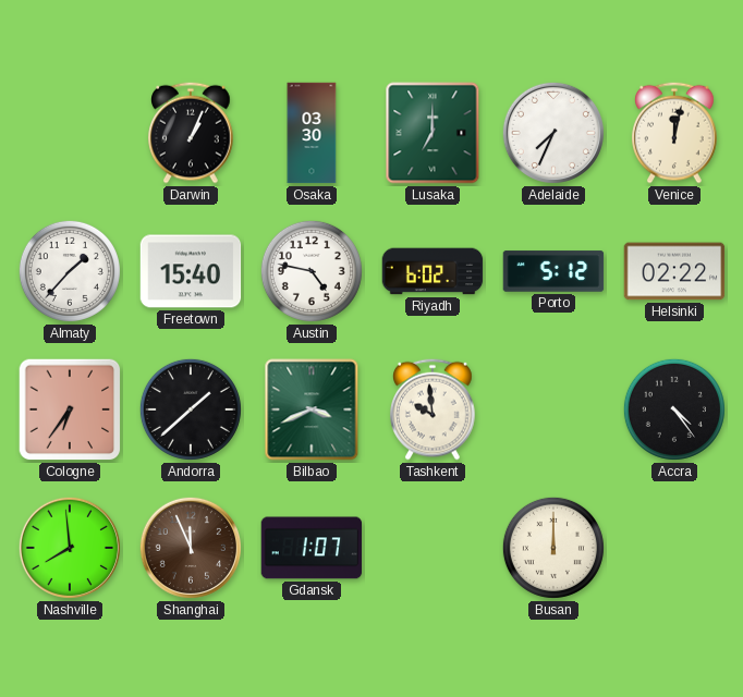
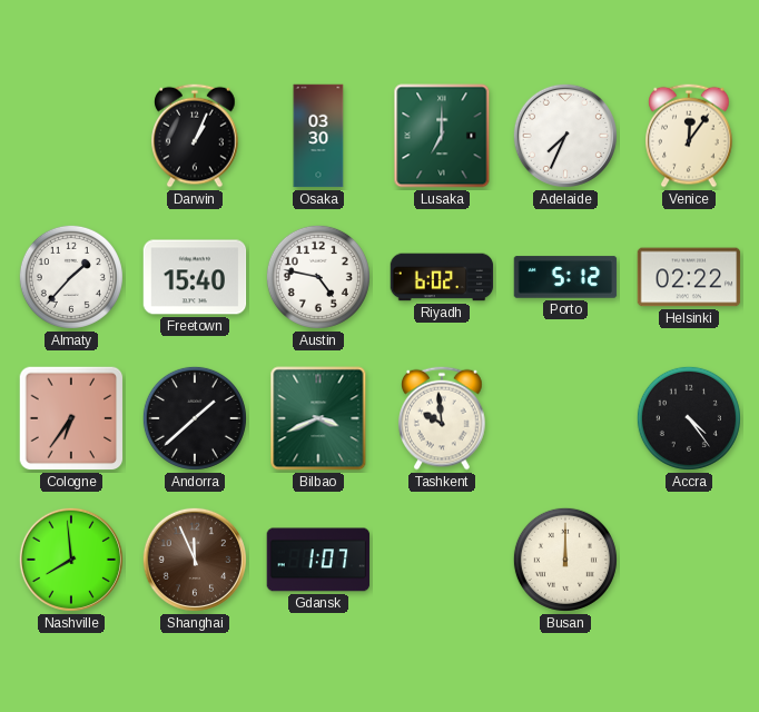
Venice: 12:02 -> 12:06
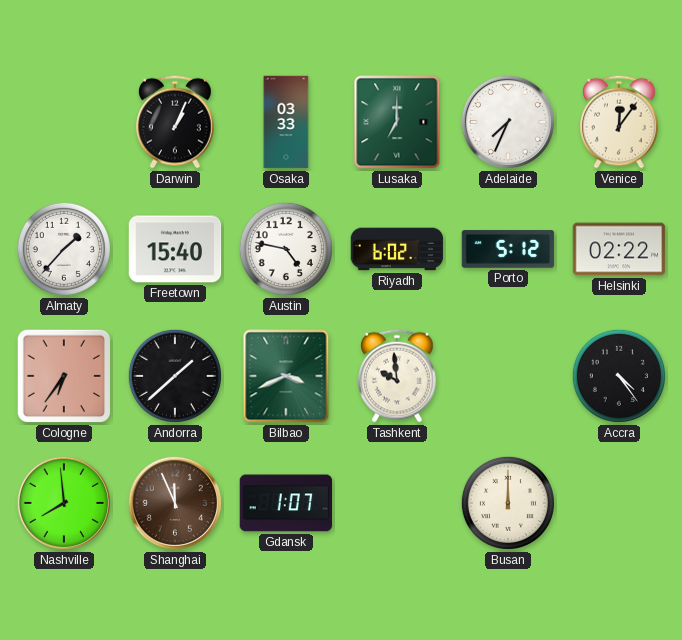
Osaka: 03:30 -> 03:33
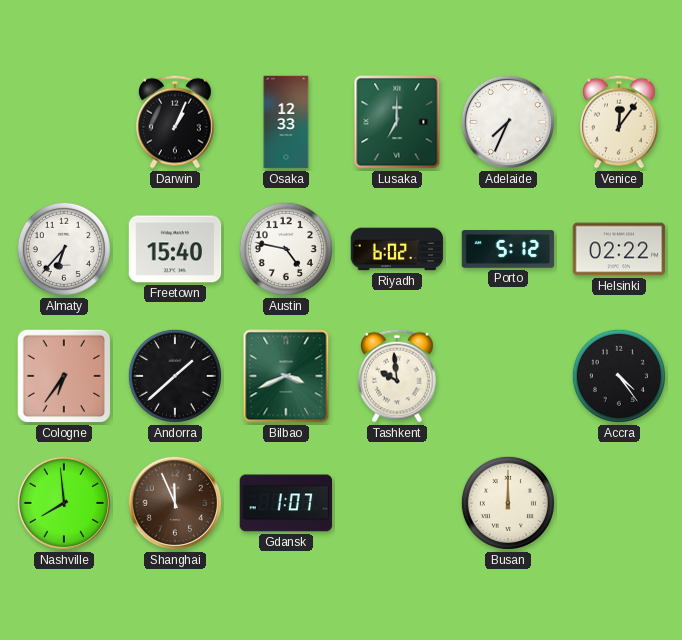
Osaka: 03:33 -> 12:33
Almaty: 1:37 -> 6:37
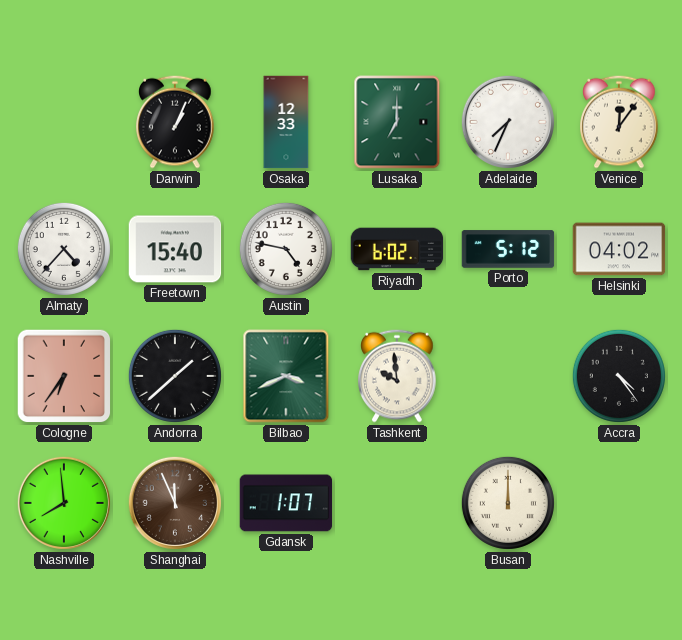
Almaty: 6:37 -> 4:37
Helsinki: 02:22 -> 04:02
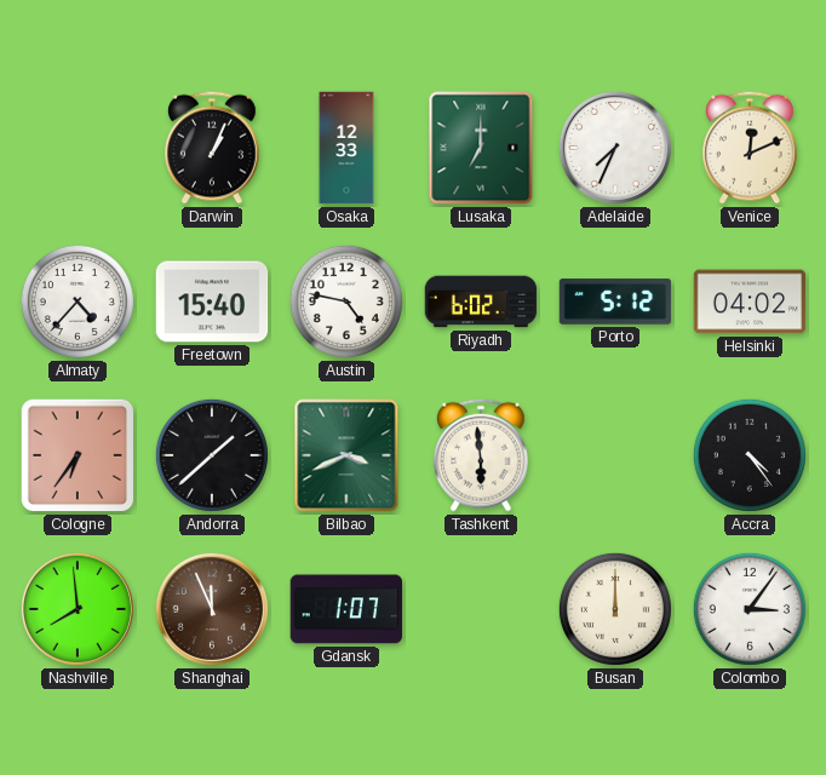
Venice: 12:06 -> 12:11
Tashkent: 9:59 -> 5:59
Colombo: none -> 3:06
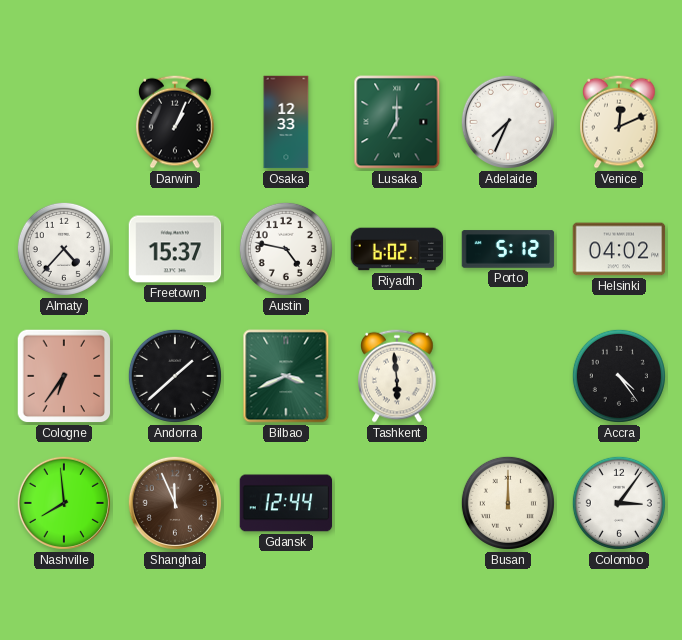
Freetown: 15:40 -> 15:37
Gdansk: 1:07 -> 12:44
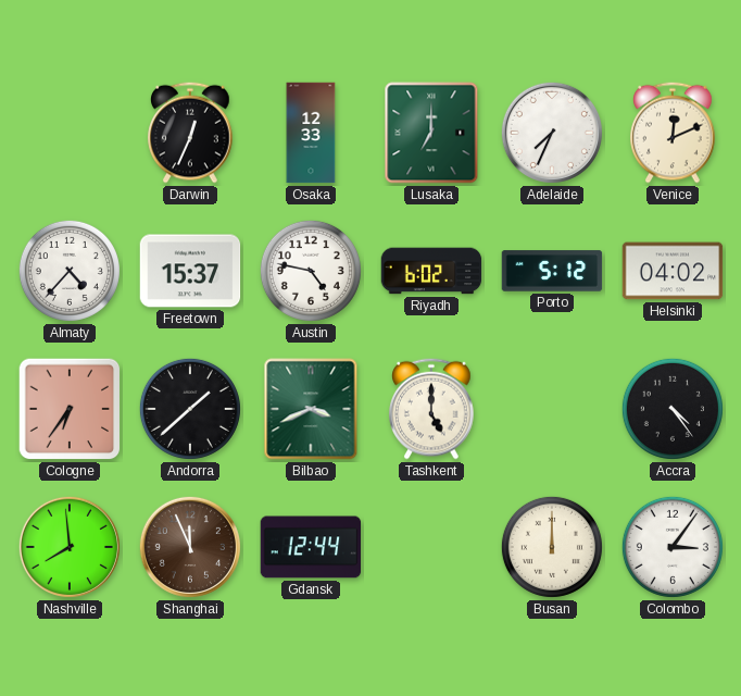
Darwin: 1:04 -> 12:34
Tashkent: 5:59 -> 5:00
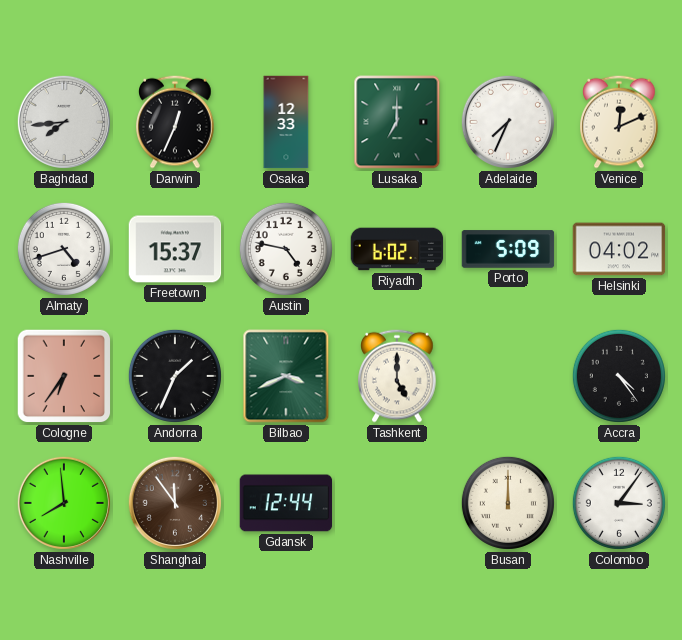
Baghdad: none -> 7:44
Almaty: 4:37 -> 4:42
Porto: 5:12 -> 5:09
Andorra: 1:38 -> 1:34
Shanghai: 11:56 -> 11:54
